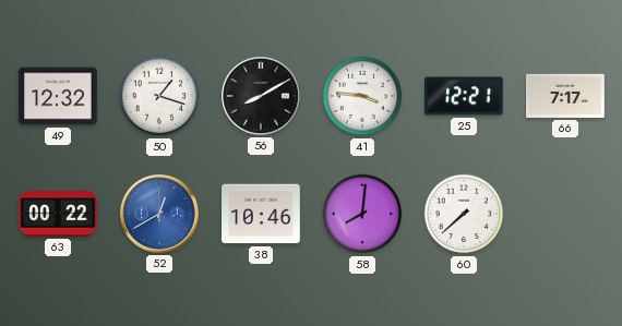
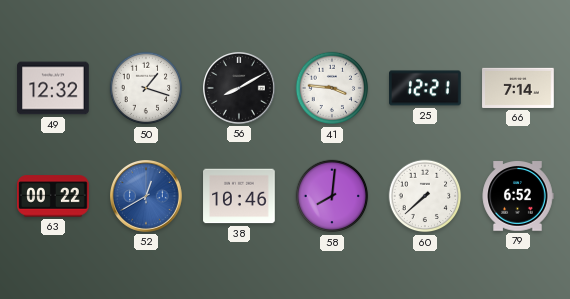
66: 7:17 -> 7:14
79: none -> 6:52
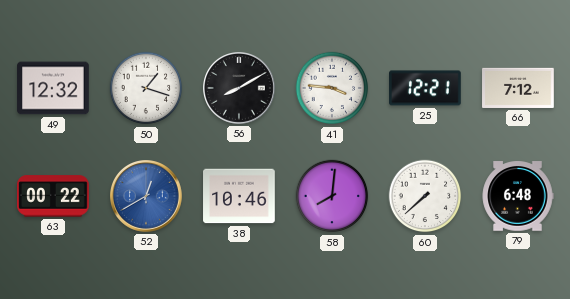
66: 7:14 -> 7:12
79: 6:52 -> 6:48
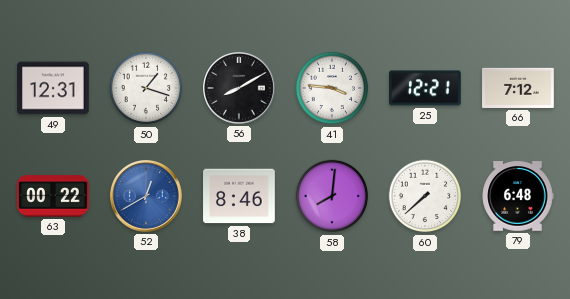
49: 12:32 -> 12:31
38: 10:46 -> 8:46
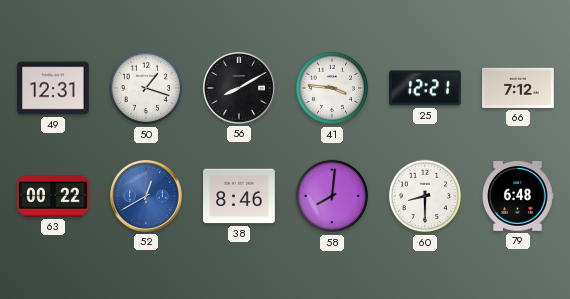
60: 7:38 -> 8:30
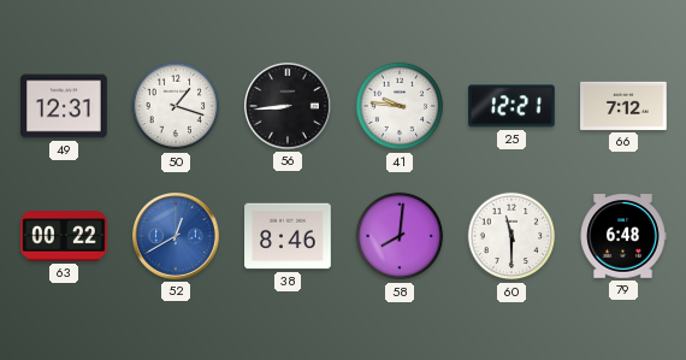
56: 8:10 -> 8:44
41: 3:46 -> 9:46
60: 8:30 -> 11:30
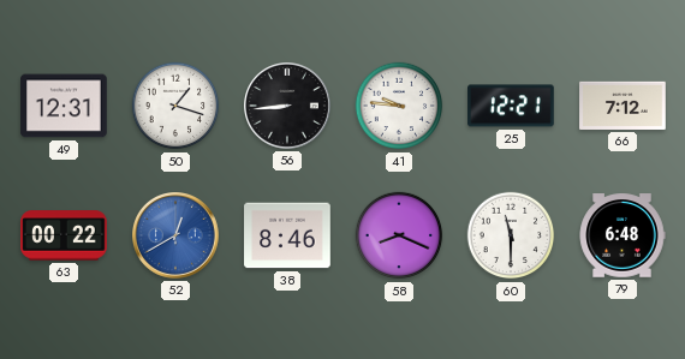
58: 8:01 -> 8:19
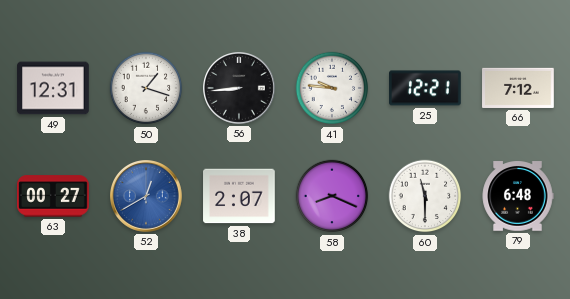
63: 00:22 -> 00:27
38: 8:46 -> 2:07
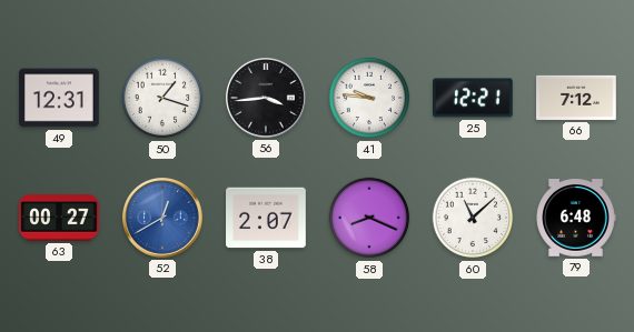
56: 8:44 -> 3:44
60: 11:30 -> 11:08
